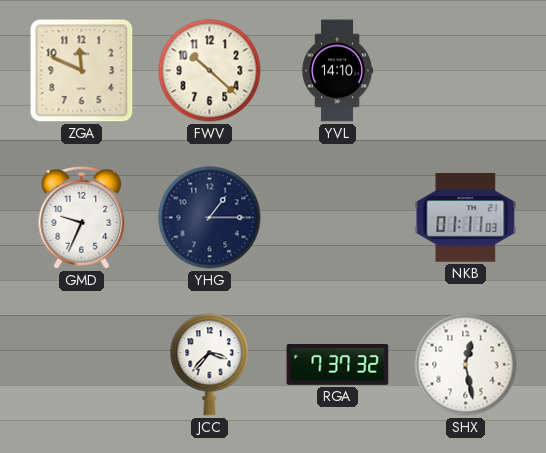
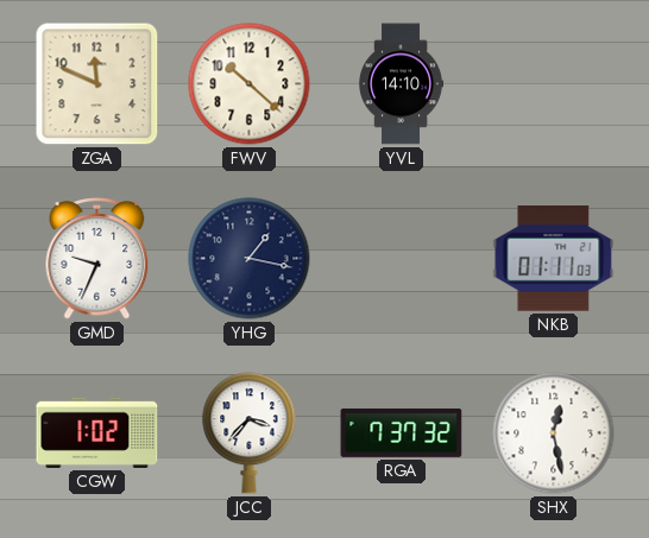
YHG: 1:15 -> 1:17
CGW: none -> 1:02
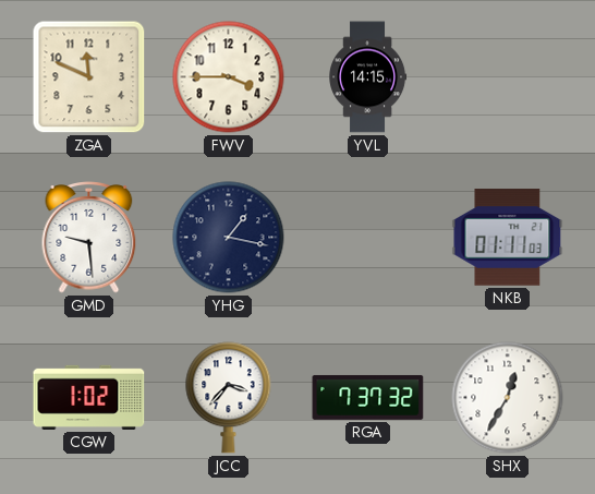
FWV: 10:22 -> 3:45
YVL: 14:10 -> 14:15
GMD: 9:34 -> 9:29
SHX: 12:28 -> 12:35
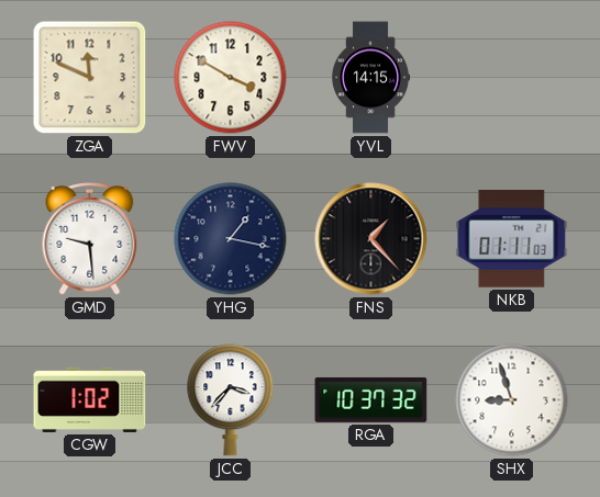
FWV: 3:45 -> 3:50
FNS: none -> 1:23
RGA: 7:37 -> 10:37
SHX: 12:35 -> 8:57
